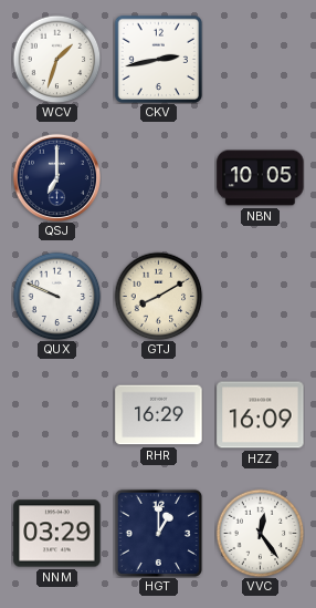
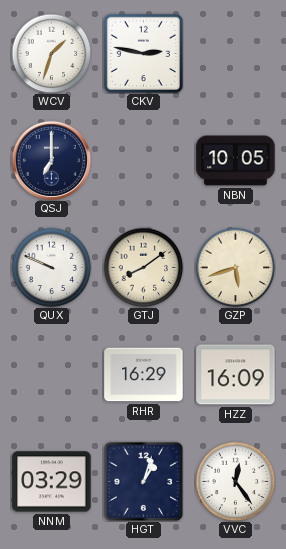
CKV: 2:43 -> 2:47
GTJ: 8:10 -> 8:09
GZP: none -> 5:42
HGT: 1:00 -> 1:03
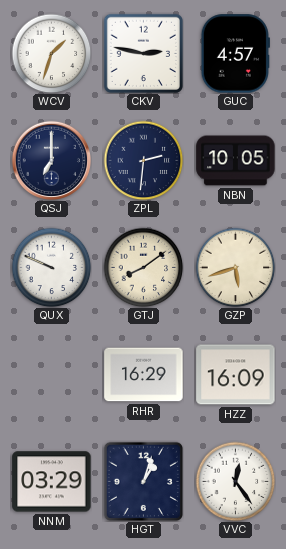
GUC: none -> 4:57
ZPL: none -> 2:31
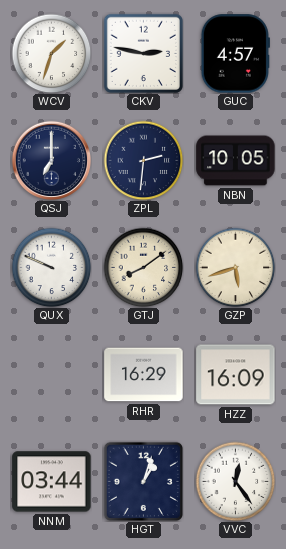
NNM: 03:29 -> 03:44
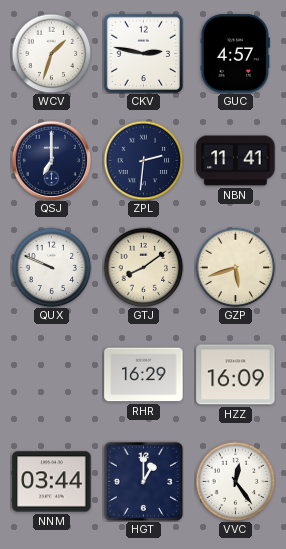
NBN: 10:05 -> 11:41
HGT: 1:03 -> 1:00
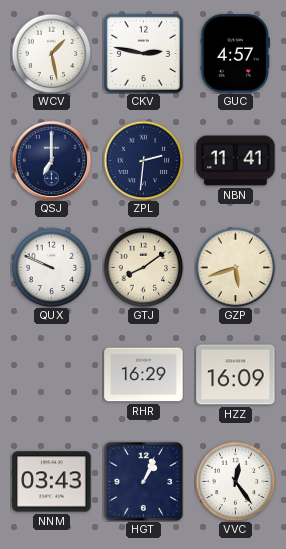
WCV: 1:33 -> 1:28
NNM: 03:44 -> 03:43
HGT: 1:00 -> 1:04
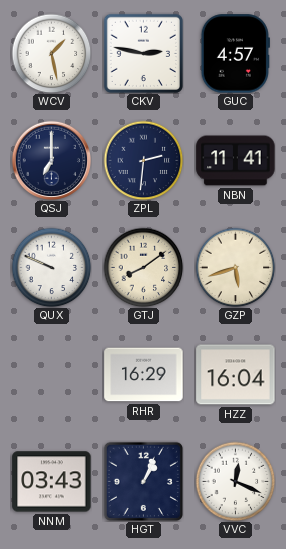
HZZ: 16:09 -> 16:04
VVC: 12:24 -> 12:19
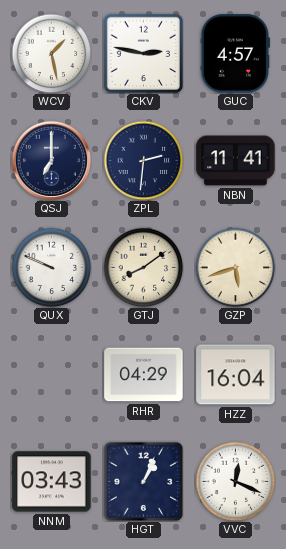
RHR: 16:29 -> 04:29
